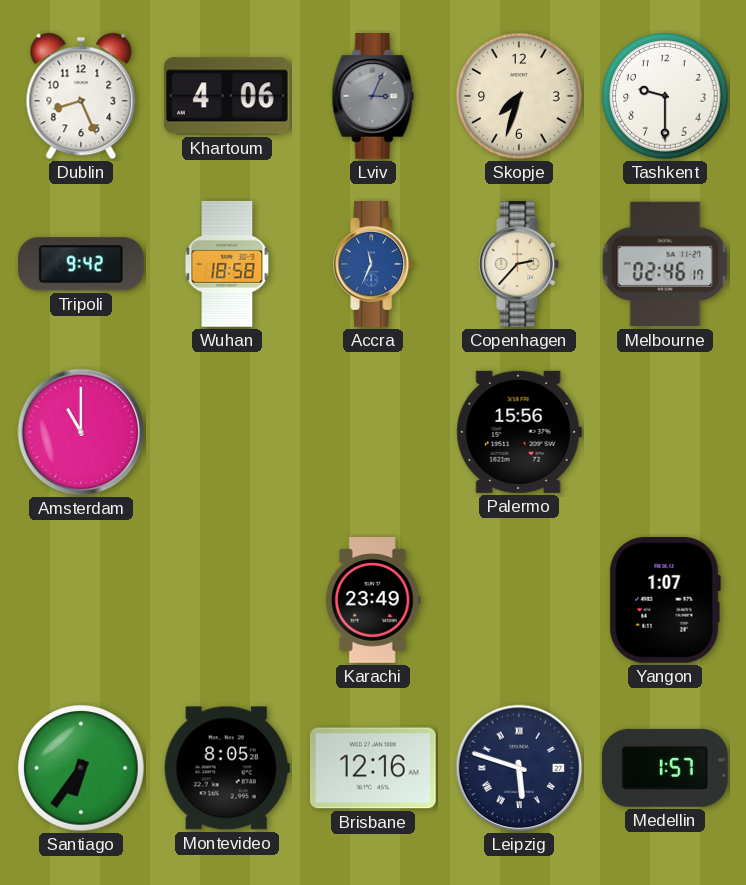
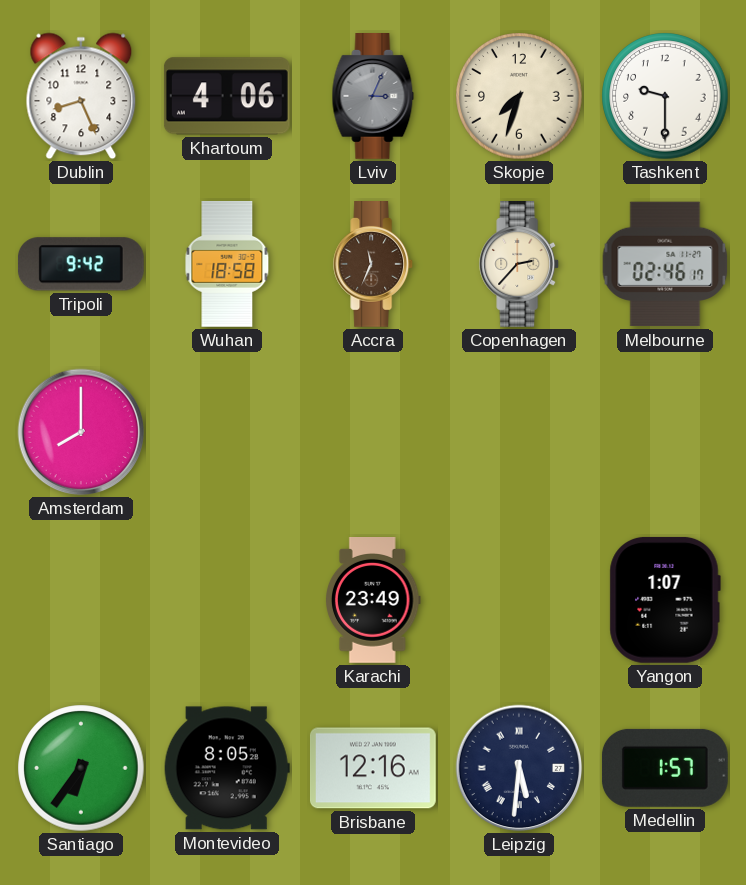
Accra dial: blue -> brown
Amsterdam: 11:00 -> 8:00
Palermo: 15:56 -> none
Leipzig: 5:48 -> 5:31
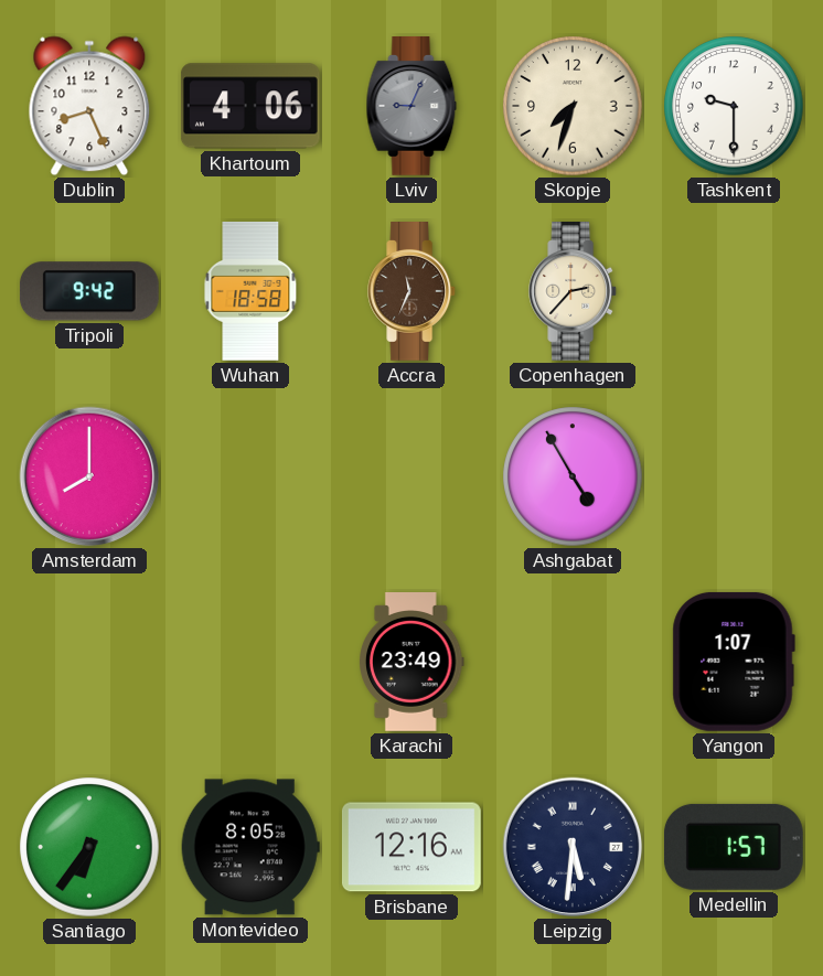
Lviv: 3:04 -> 9:04
Melbourne: 02:46 -> none
Ashgabat: none -> 4:55
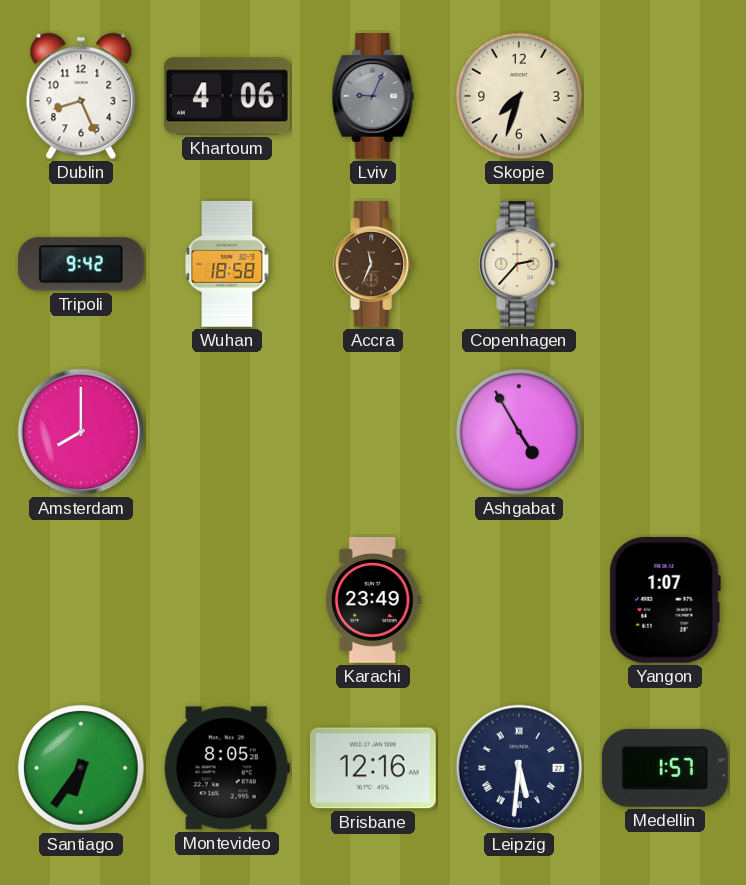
Tashkent: 9:30 -> none
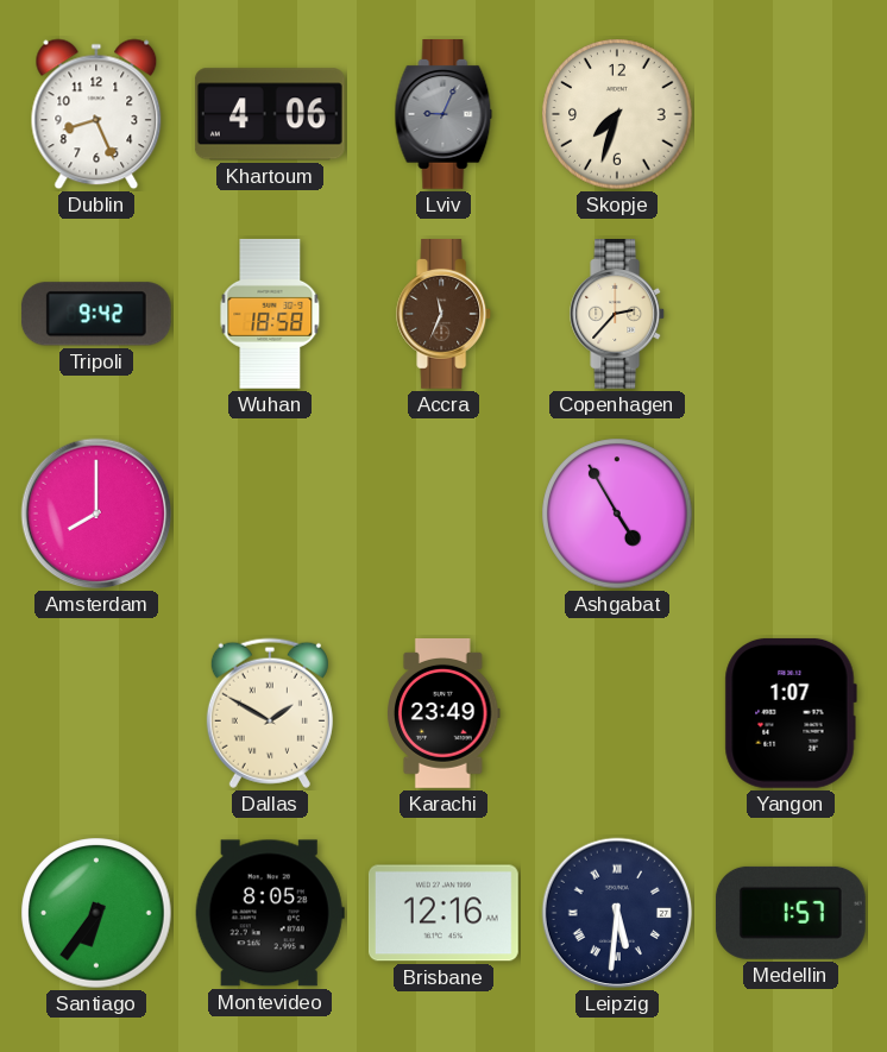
Dallas: none -> 1:50
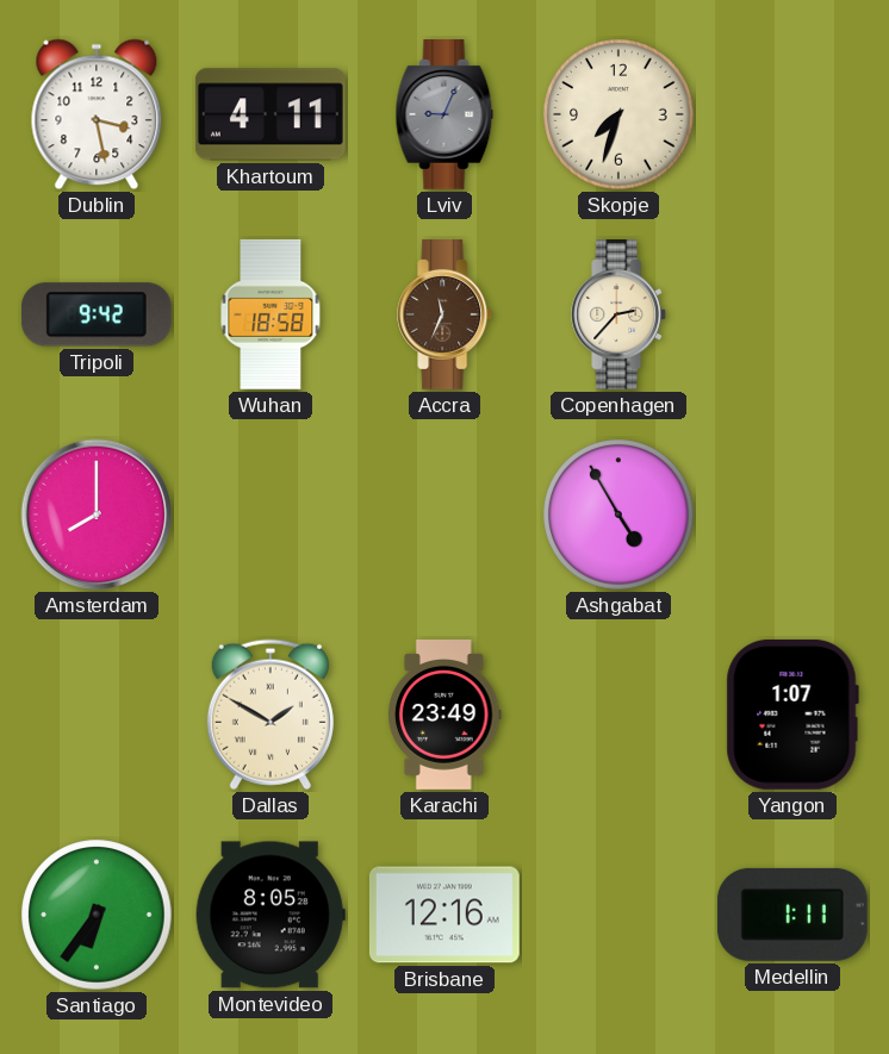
Dublin: 8:26 -> 3:28
Khartoum: 4:06 -> 4:11
Leipzig: 5:31 -> none
Medellin: 1:57 -> 1:11
